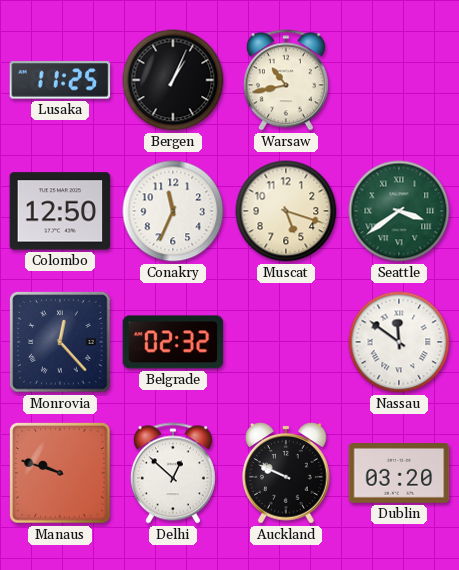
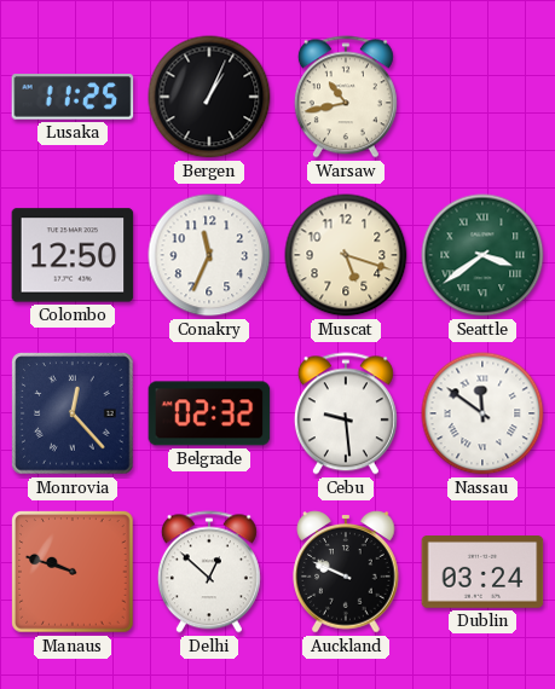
Cebu: none -> 9:29
Dublin: 03:20 -> 03:24
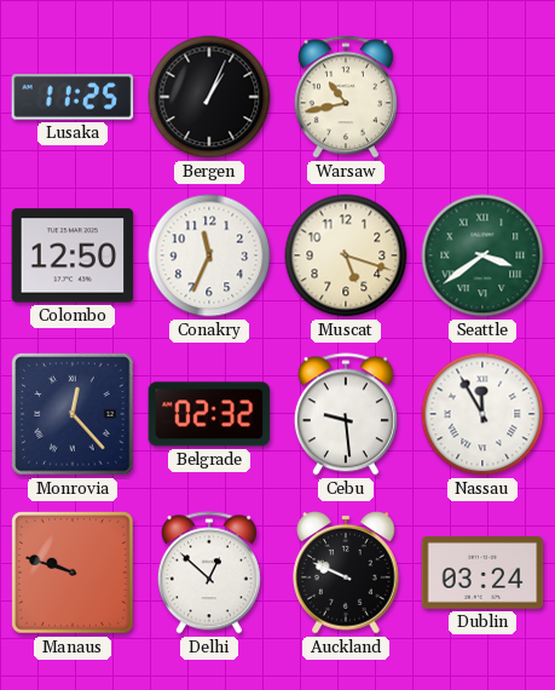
Nassau: 11:51 -> 11:55
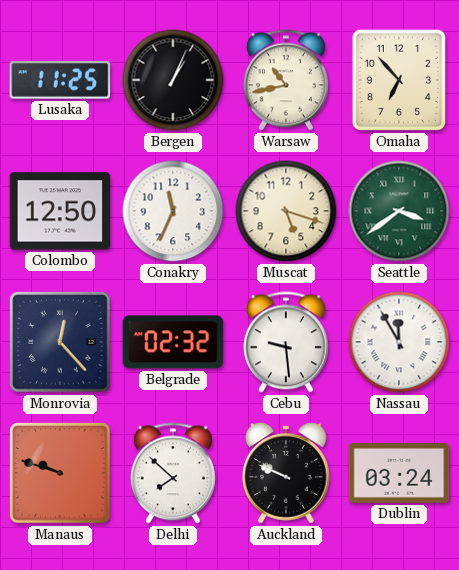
Omaha: none -> 6:53
Delhi: 12:52 -> 7:52
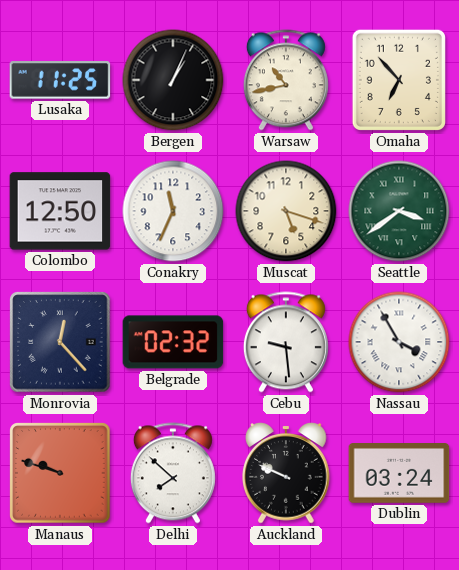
Nassau: 11:55 -> 3:55
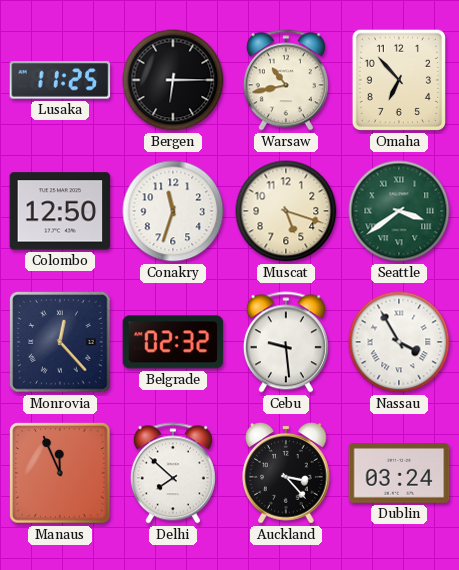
Bergen: 1:04 -> 6:15
Conakry: 11:34 -> 11:33
Manaus: 9:48 -> 11:56
Auckland: 9:49 -> 3:23
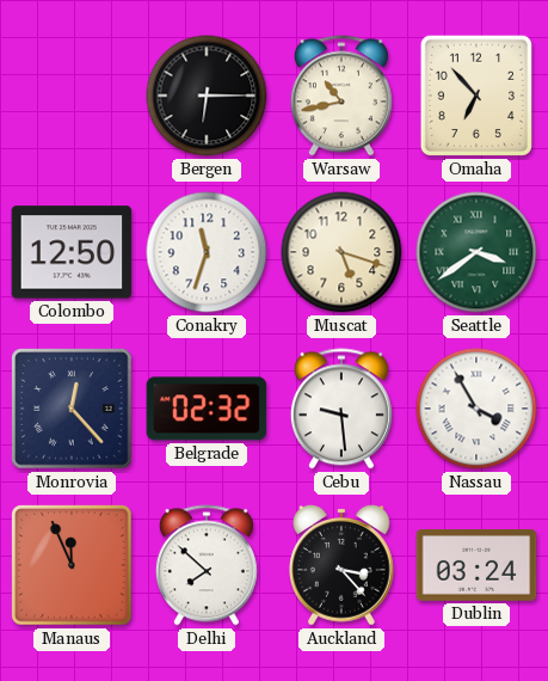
Lusaka: 11:25 -> none
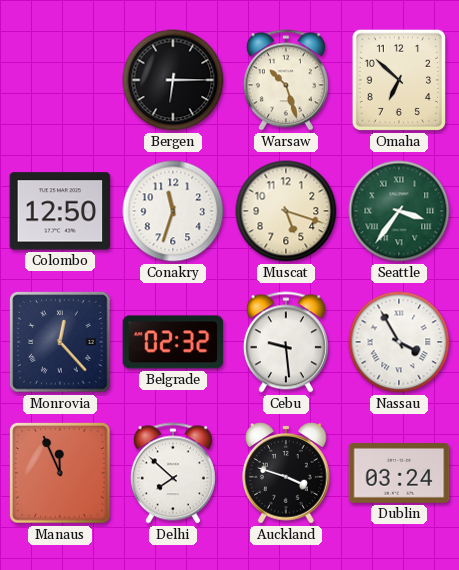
Warsaw: 10:43 -> 10:27
Omaha: 6:53 -> 6:52
Seattle: 3:39 -> 3:36
Auckland: 3:23 -> 3:48
